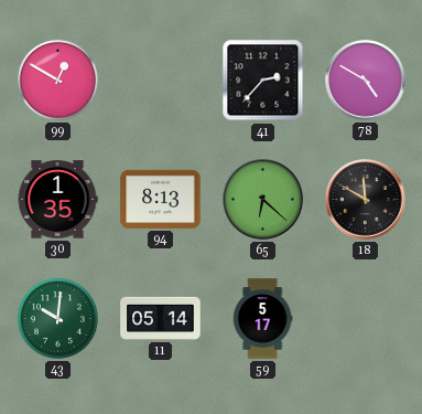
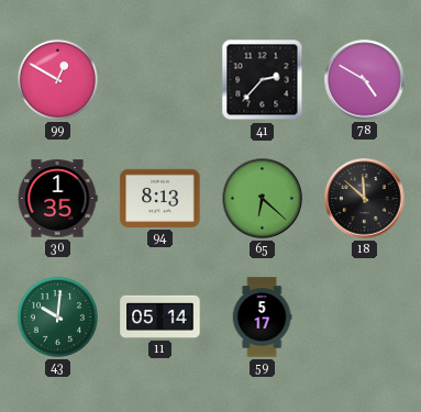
18: 11:50 -> 11:52
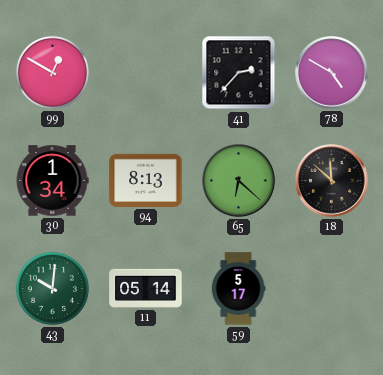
30: 1:35 -> 1:34
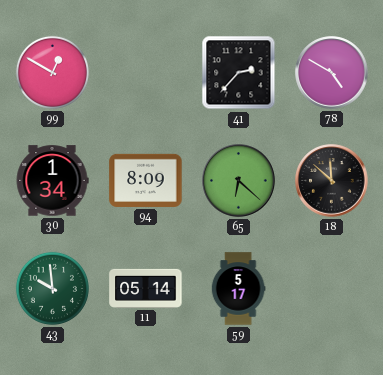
94: 8:13 -> 8:09
43: 10:01 -> 9:59
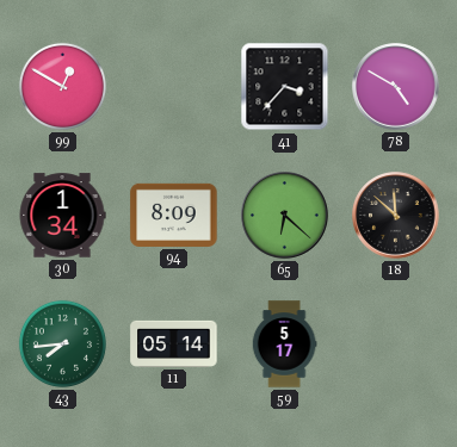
41: 2:37 -> 3:37
43: 9:59 -> 7:44
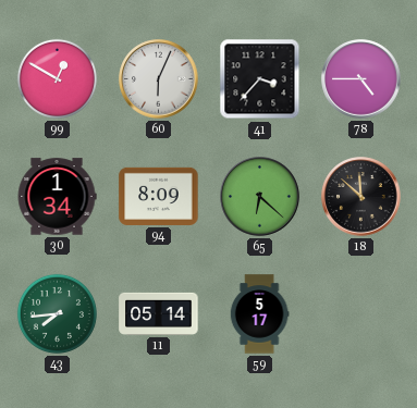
60: none -> 6:04
78: 4:50 -> 4:45
